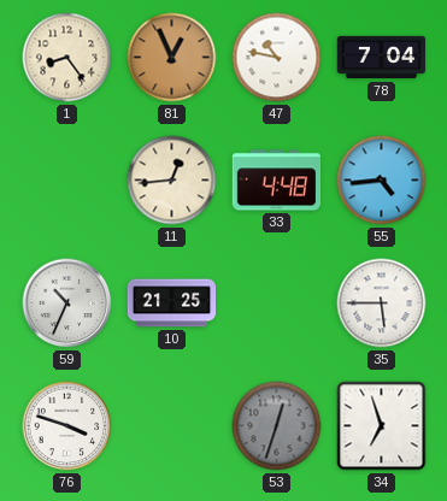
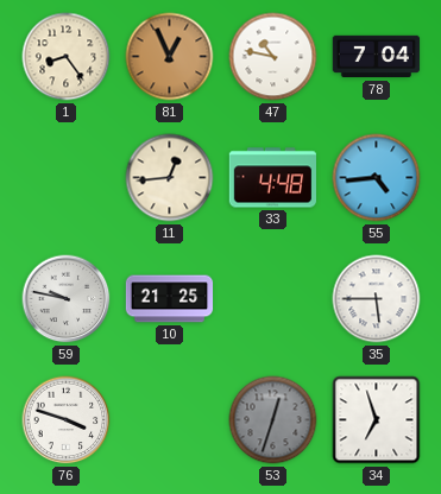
59: 10:34 -> 9:47
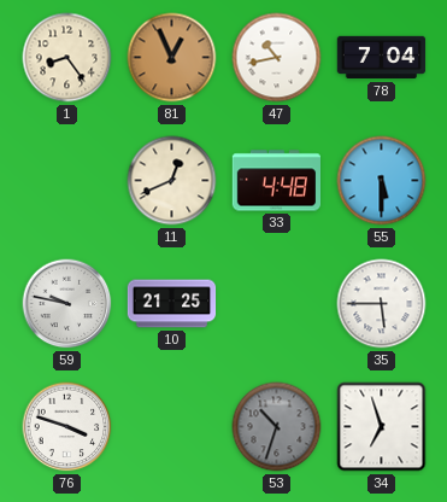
47: 10:47 -> 10:43
11: 12:44 -> 12:41
55: 4:44 -> 5:30
53: 12:33 -> 10:33
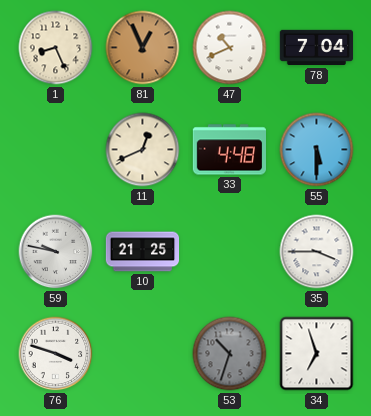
1: 8:24 -> 8:26
47: 10:43 -> 10:41
35: 5:45 -> 3:45
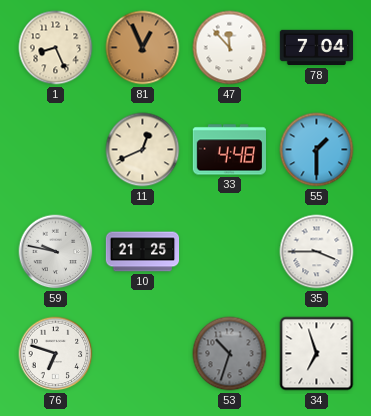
47: 10:41 -> 11:53
55: 5:30 -> 1:30
76: 3:48 -> 6:48
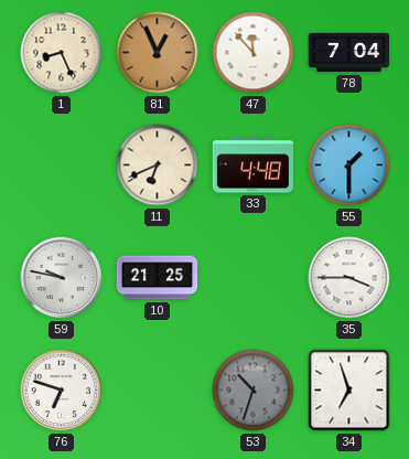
11: 12:41 -> 6:41
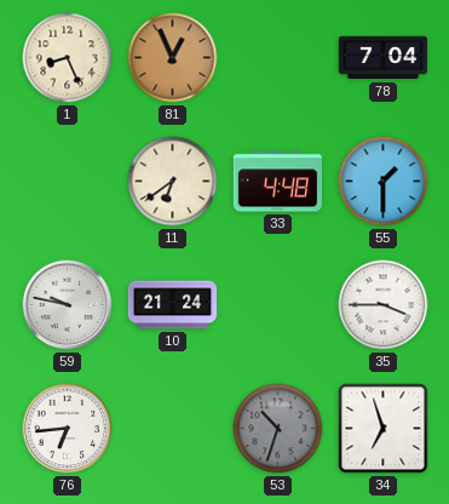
47: 11:53 -> none
11: 6:41 -> 6:39
10: 21:25 -> 21:24
76: 6:48 -> 6:44
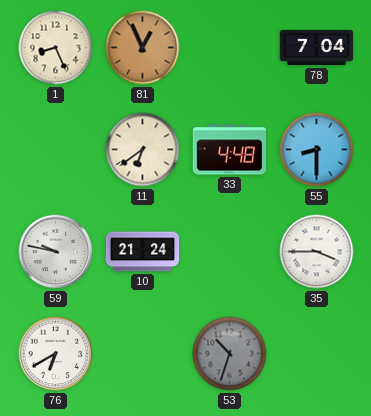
55: 1:30 -> 8:30
76: 6:44 -> 6:40
34: 6:57 -> none
